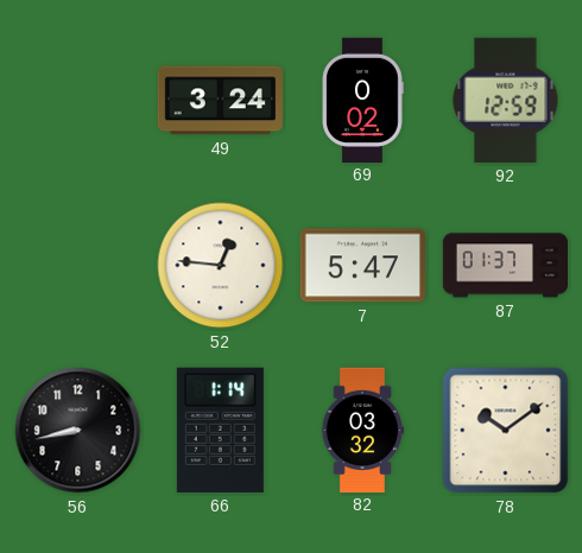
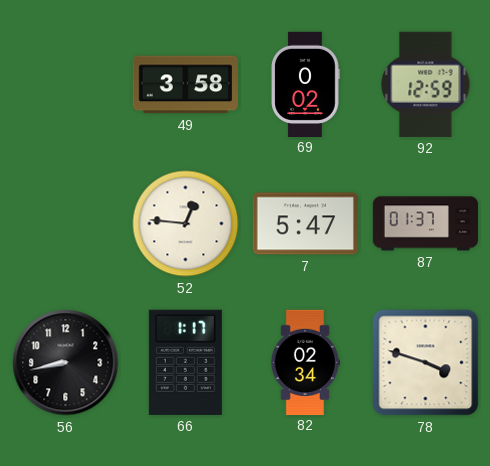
49: 3:24 -> 3:58
66: 1:14 -> 1:17
82: 03:32 -> 02:34
78: 10:09 -> 3:48
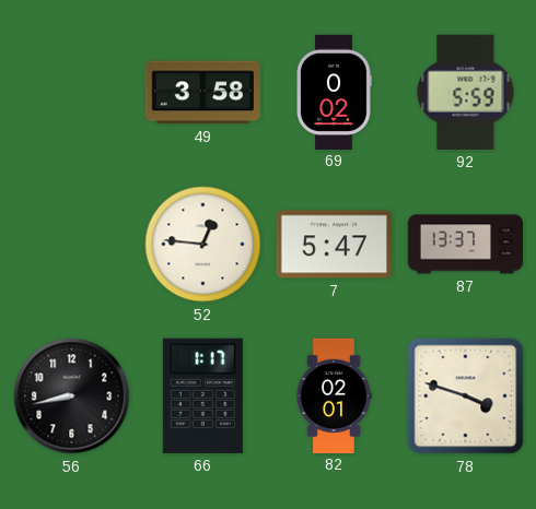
92: 12:59 -> 5:59
87: 01:37 -> 13:37
82: 02:34 -> 02:01
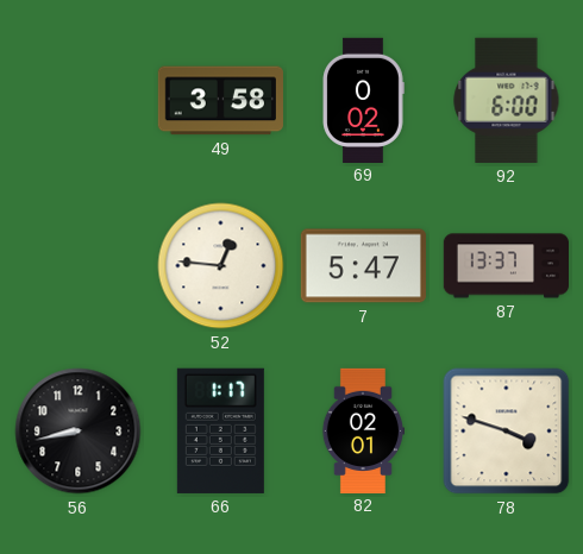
92: 5:59 -> 6:00
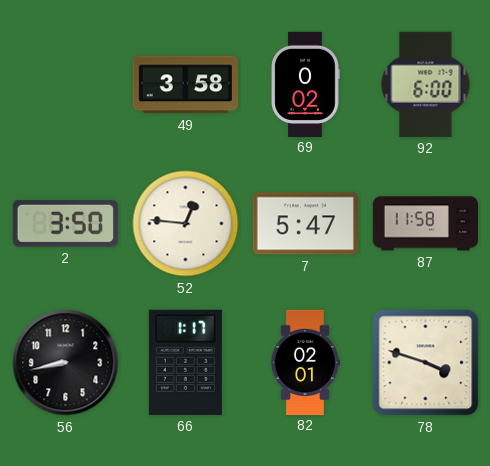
2: none -> 3:50
87: 13:37 -> 11:58
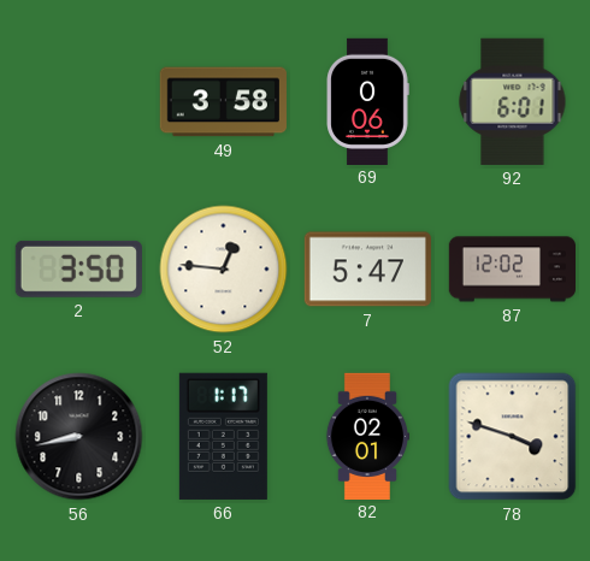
69: 0:02 -> 0:06
92: 6:00 -> 6:01
87: 11:58 -> 12:02
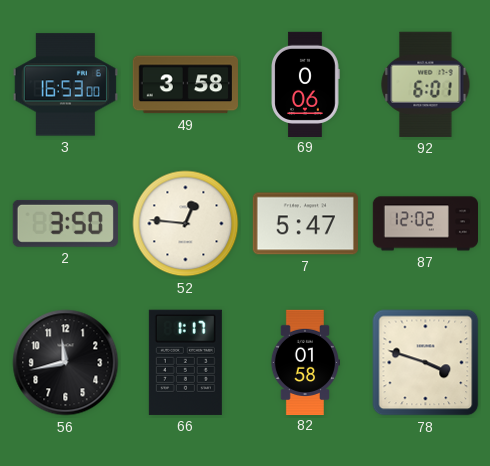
3: none -> 16:53
56: 8:43 -> 11:43
82: 02:01 -> 01:58
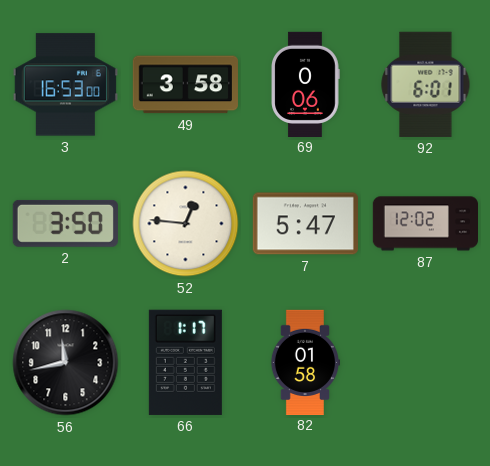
78: 3:48 -> none
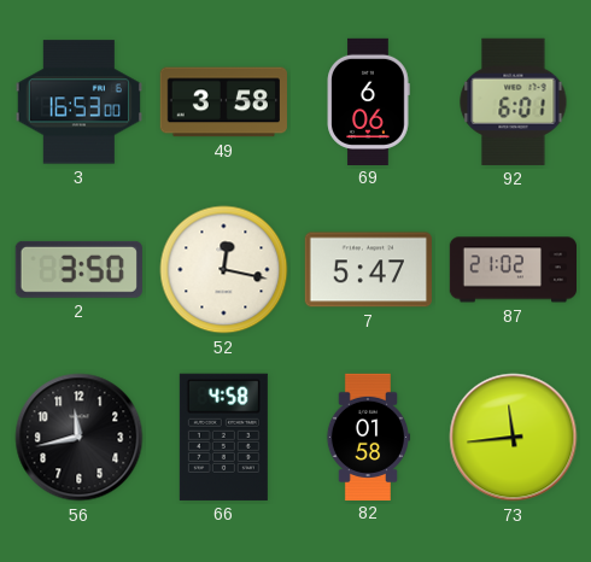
69: 0:06 -> 6:06
52: 12:46 -> 12:17
87: 12:02 -> 21:02
66: 1:17 -> 4:58
73: none -> 11:44
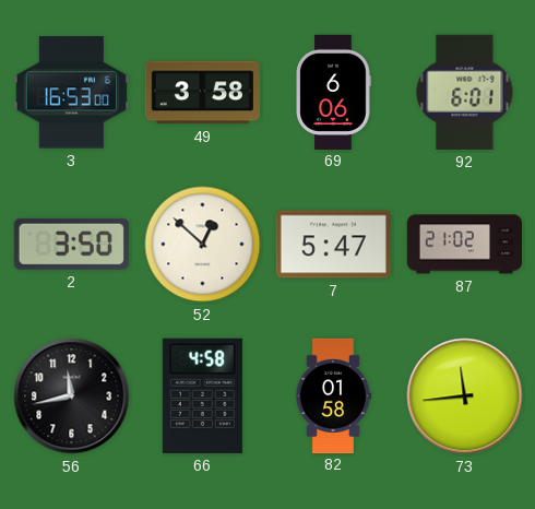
52: 12:17 -> 12:52
